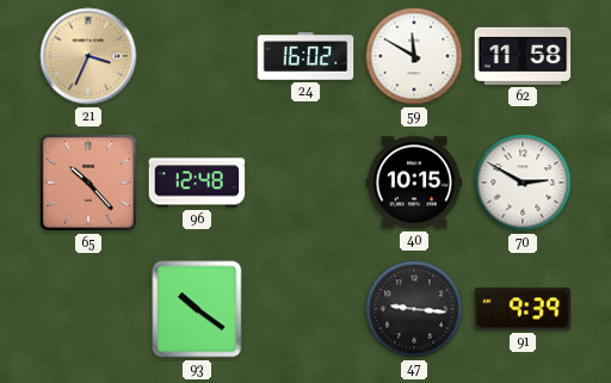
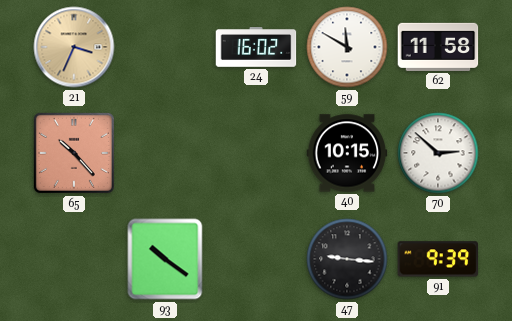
96: 12:48 -> none
70: 2:50 -> 2:52
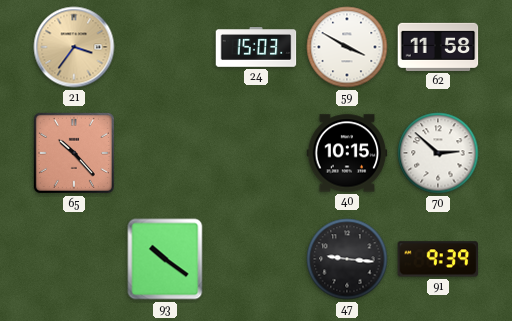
21: 3:34 -> 3:36
24: 16:02 -> 15:03
59: 11:50 -> 3:50
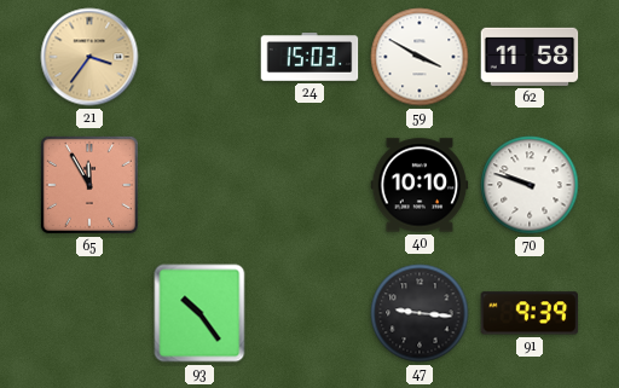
65: 10:23 -> 11:55
40: 10:15 -> 10:10
70: 2:52 -> 9:48
93: 10:21 -> 10:24
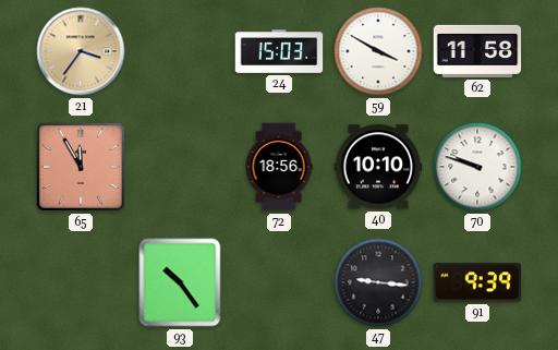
72: none -> 18:56
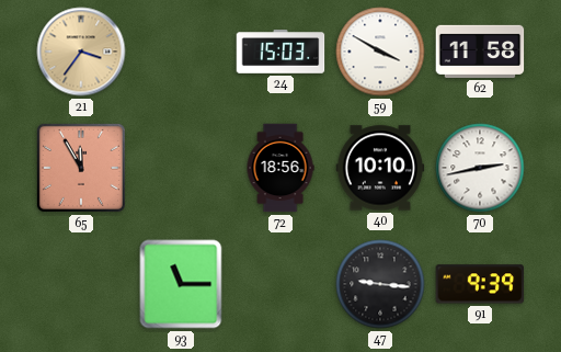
70: 9:48 -> 2:43
93: 10:24 -> 11:15
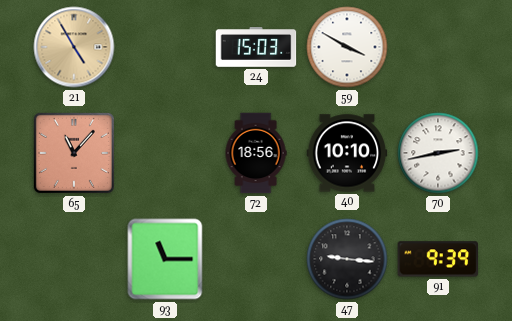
21: 3:36 -> 4:55
62: 11:58 -> none
65: 11:55 -> 11:07
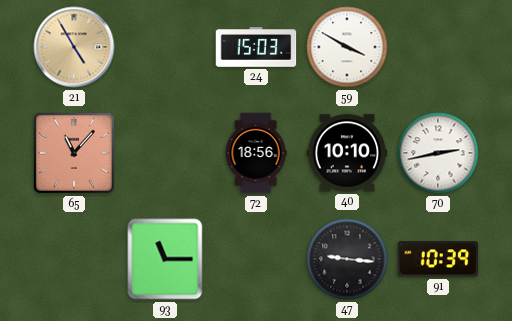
91: 9:39 -> 10:39
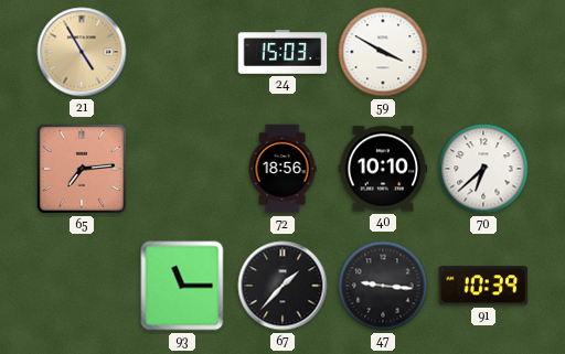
65: 11:07 -> 7:14
70: 2:43 -> 6:38
67: none -> 1:37
